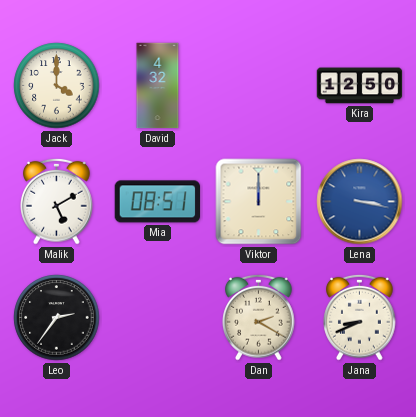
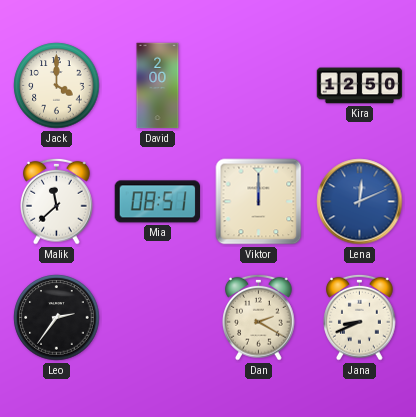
David: 4:32 -> 2:00
Malik: 5:10 -> 11:38
Lena: 3:17 -> 12:11
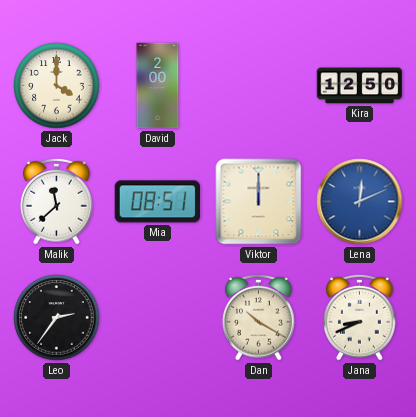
Dan: 2:20 -> 10:20
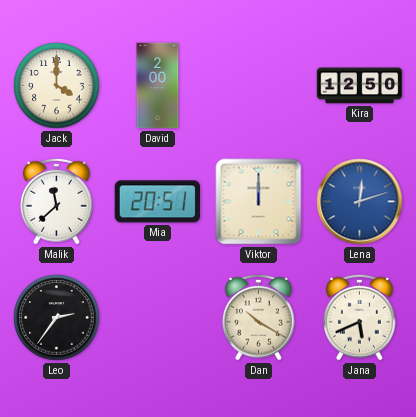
Mia: 08:51 -> 20:51
Lena: 12:11 -> 12:12
Jana: 8:41 -> 5:41
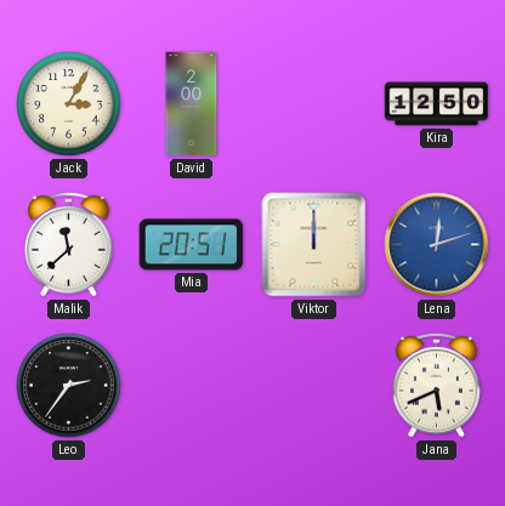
Jack: 4:00 -> 3:05
Dan: 10:20 -> none
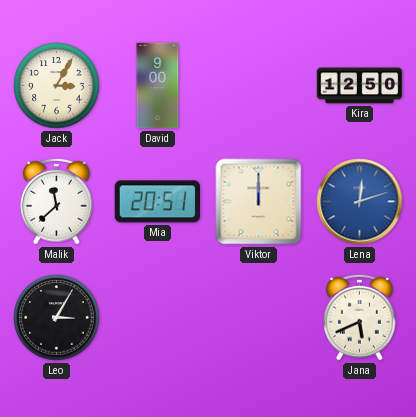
David: 2:00 -> 9:00
Leo: 2:36 -> 3:05
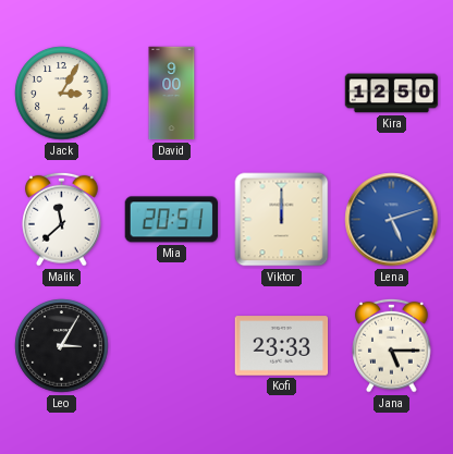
Lena: 12:12 -> 5:12
Kofi: none -> 23:33
Jana: 5:41 -> 5:15
